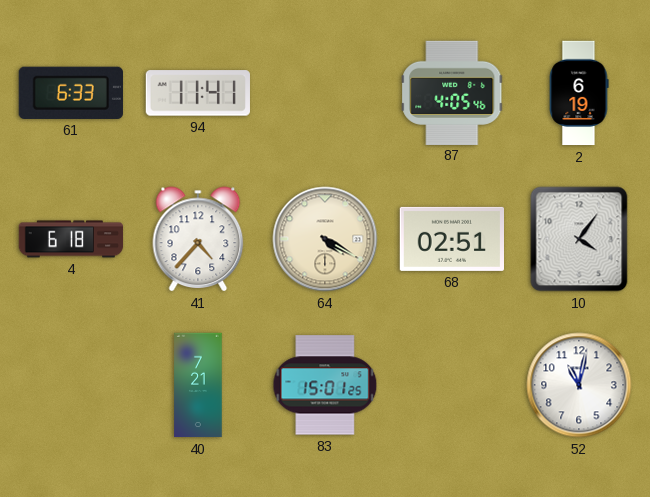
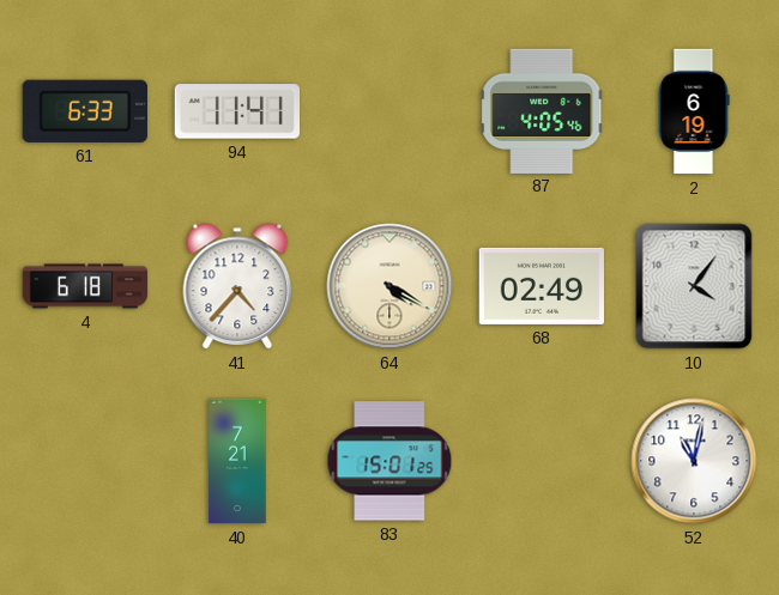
68: 02:51 -> 02:49
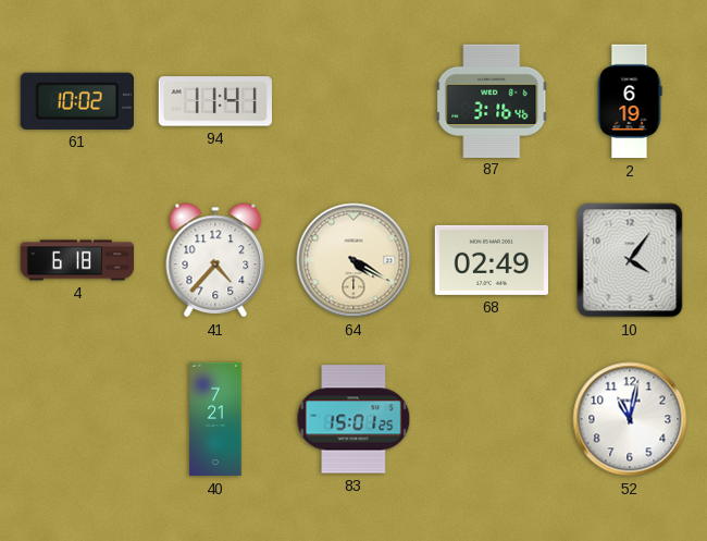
61: 6:33 -> 10:02
87: 4:05 -> 3:16
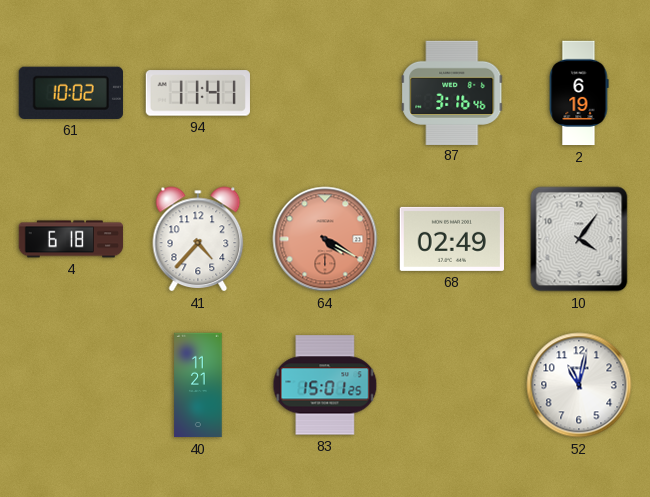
64 dial: cream -> salmon
40: 7:21 -> 11:21
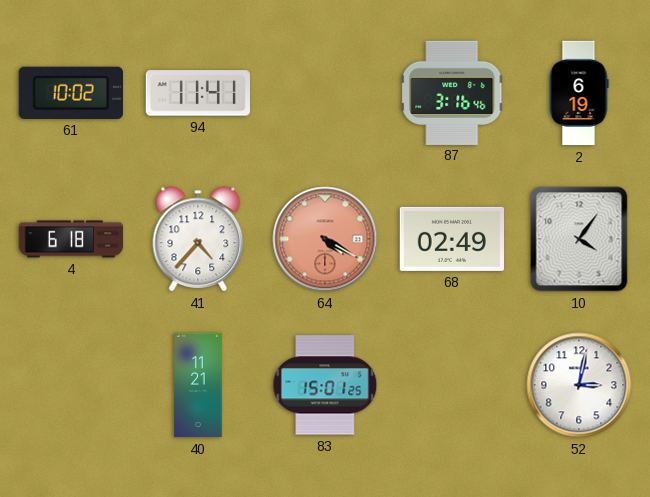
52: 11:02 -> 3:02
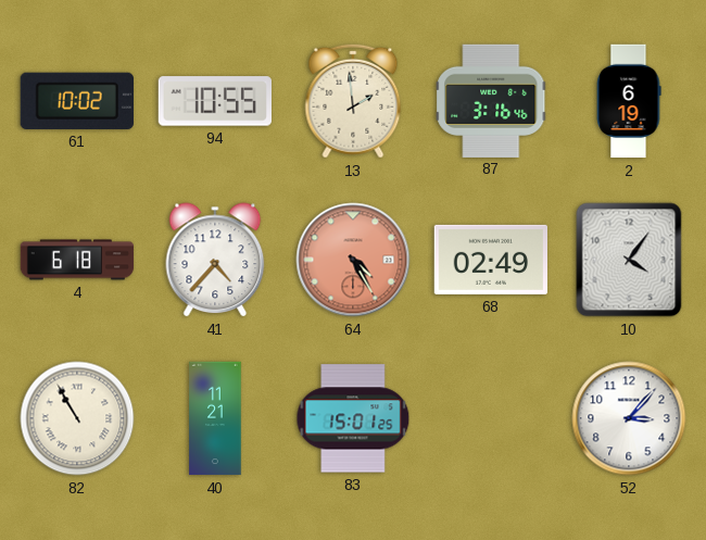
94: 11:41 -> 10:55
13: none -> 1:59
64: 4:20 -> 4:25
82: none -> 10:55
52: 3:02 -> 3:07
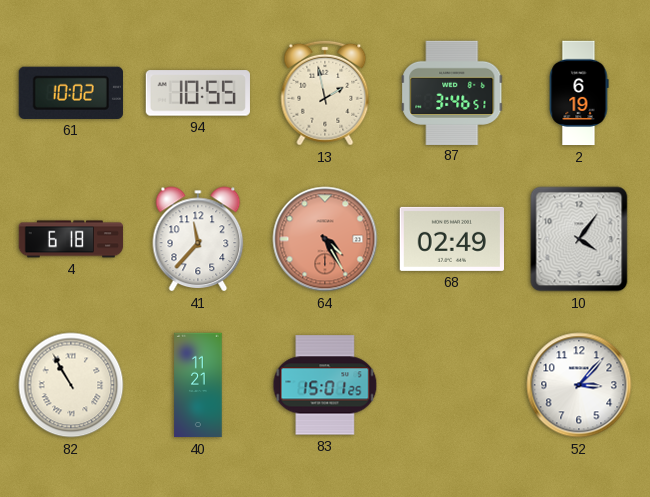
13: 1:59 -> 1:58
87: 3:16 -> 3:46
41: 4:37 -> 11:37
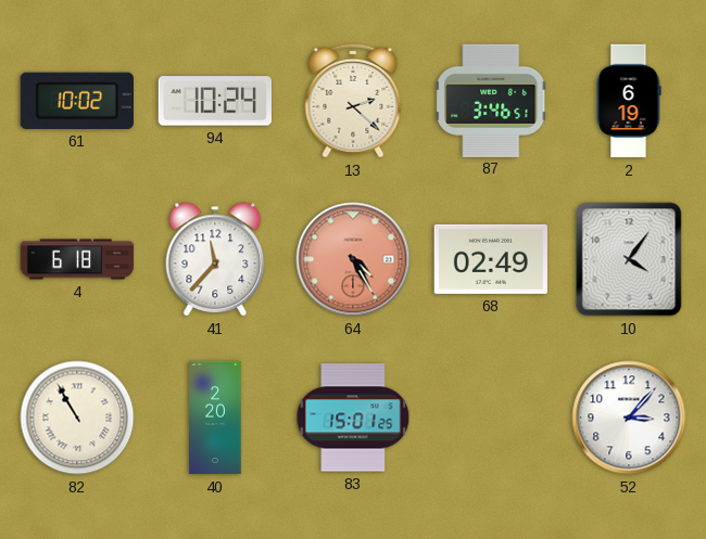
94: 10:55 -> 10:24
13: 1:58 -> 2:22
40: 11:21 -> 2:20
